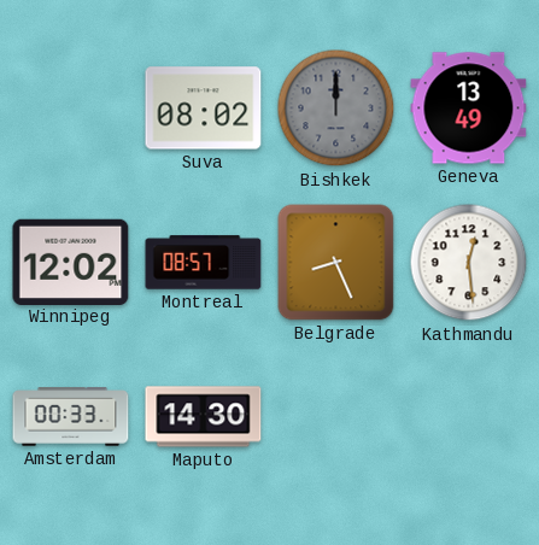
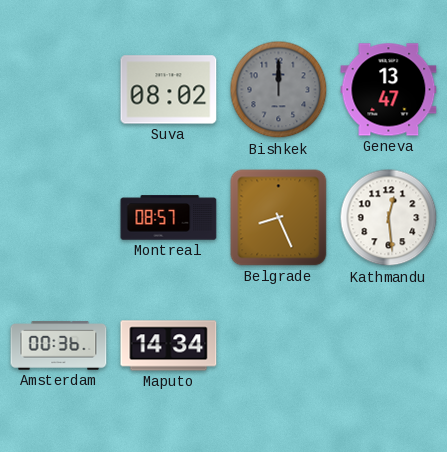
Geneva: 13:49 -> 13:47
Winnipeg: 12:02 -> none
Amsterdam: 00:33 -> 00:36
Maputo: 14:30 -> 14:34
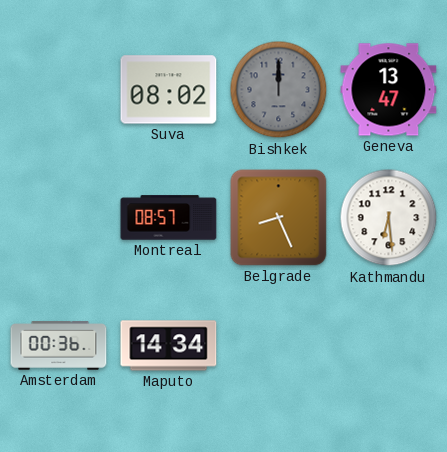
Kathmandu: 12:29 -> 6:29
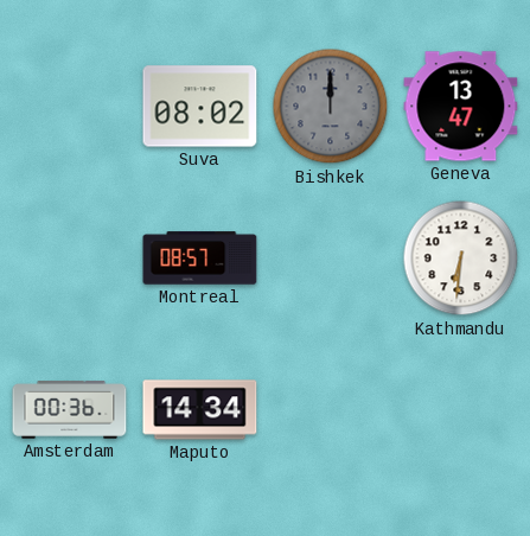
Belgrade: 8:26 -> none
Kathmandu: 6:29 -> 6:31
